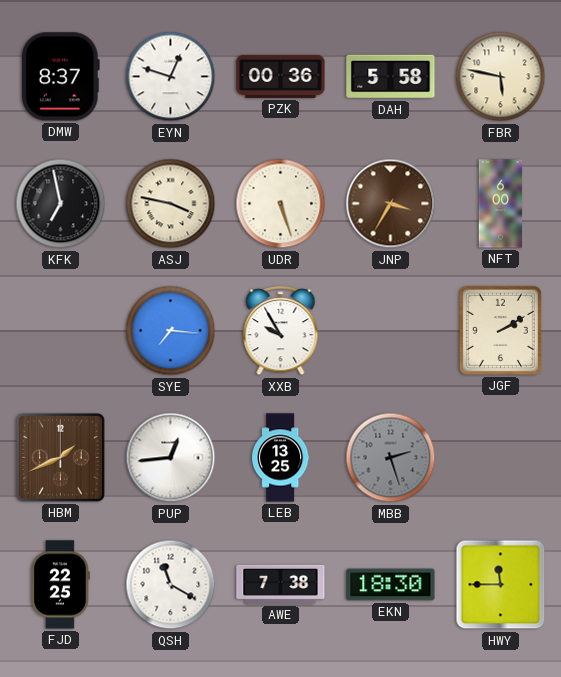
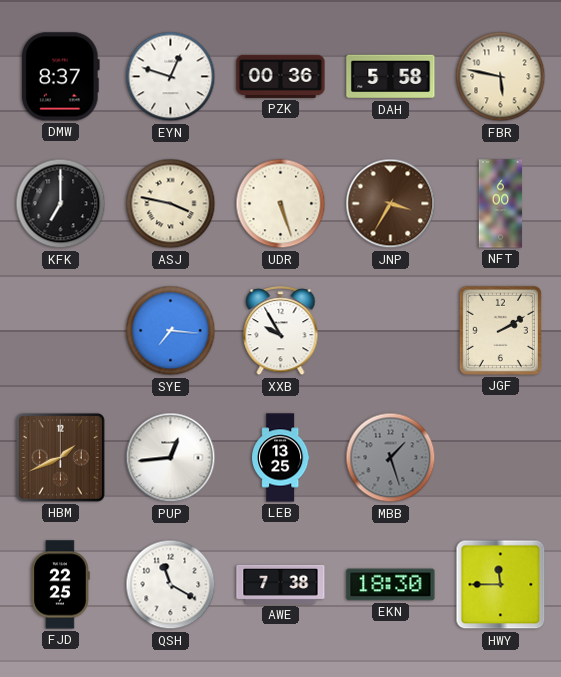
KFK: 6:58 -> 7:00
MBB: 2:27 -> 1:27
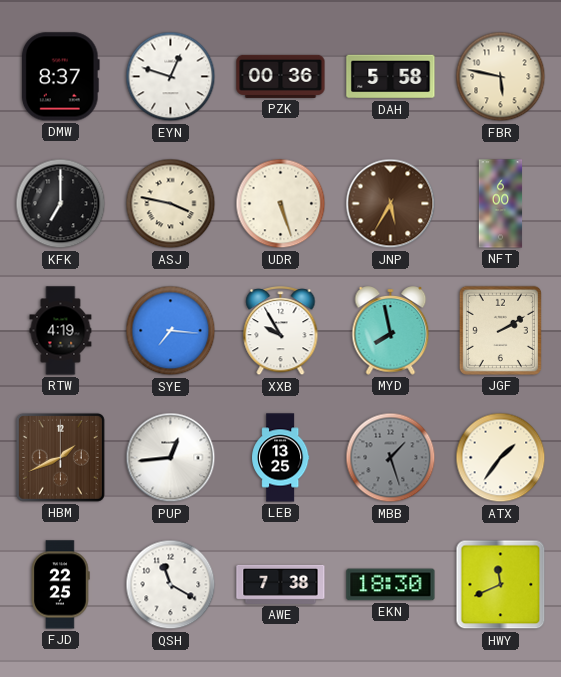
JNP: 3:35 -> 5:35
RTW: none -> 4:19
MYD: none -> 7:58
ATX: none -> 1:36
HWY: 11:45 -> 11:41
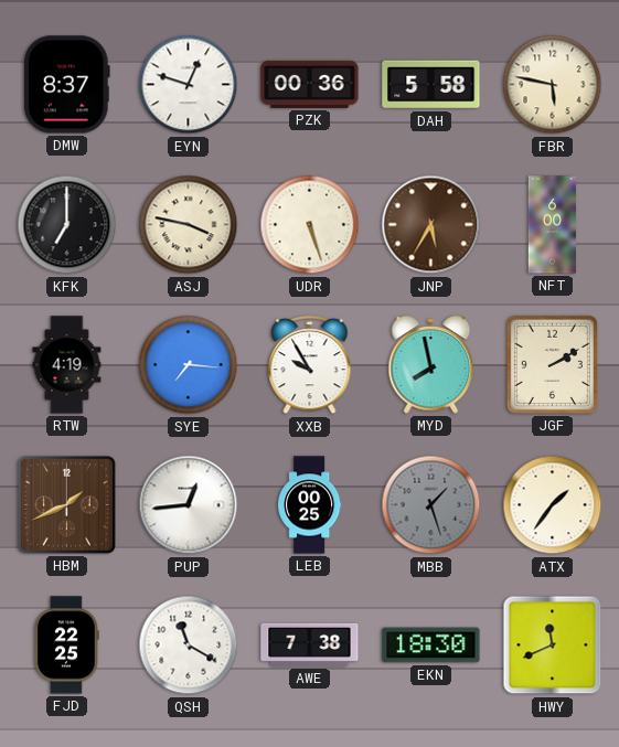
LEB: 13:25 -> 00:25
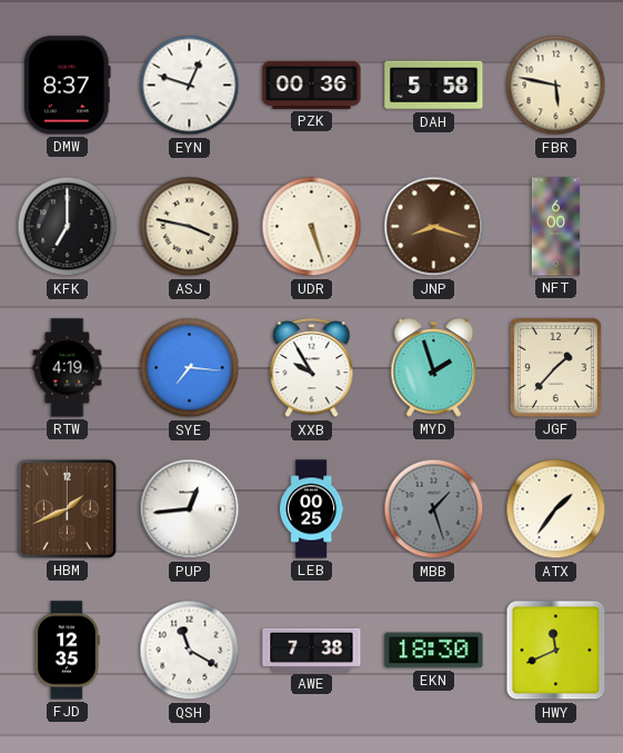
JNP: 5:35 -> 8:18
MYD: 7:58 -> 1:57
JGF: 2:10 -> 1:37
FJD: 22:25 -> 12:35
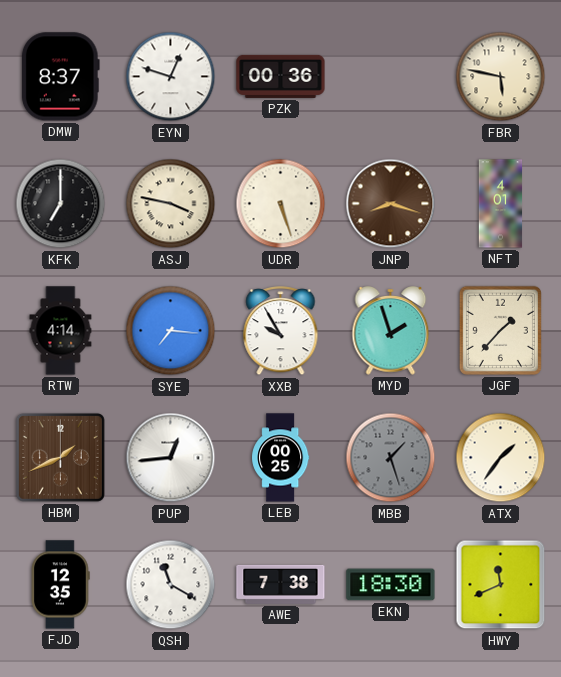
DAH: 5:58 -> none
NFT: 6:00 -> 4:01
RTW: 4:19 -> 4:14
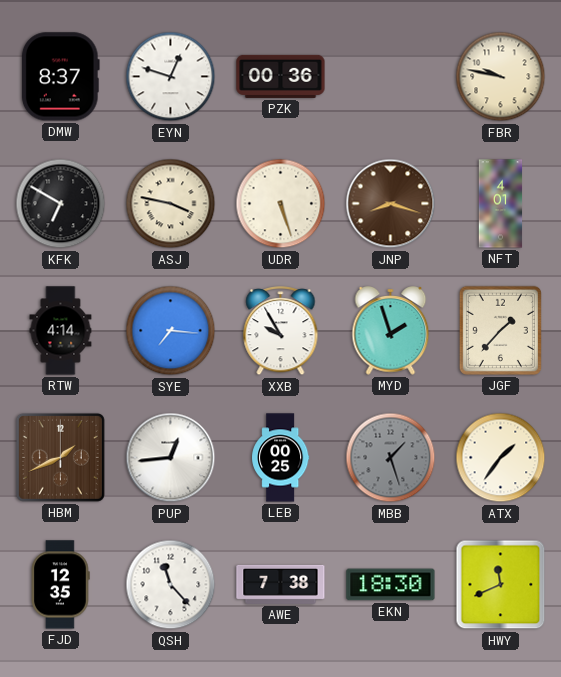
FBR: 5:47 -> 9:47
KFK: 7:00 -> 6:50
QSH: 11:20 -> 11:23
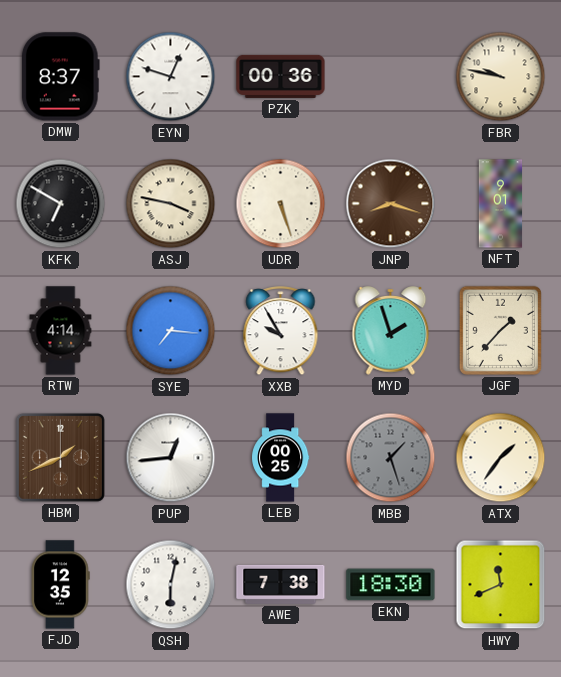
NFT: 4:01 -> 9:01
QSH: 11:23 -> 6:02
